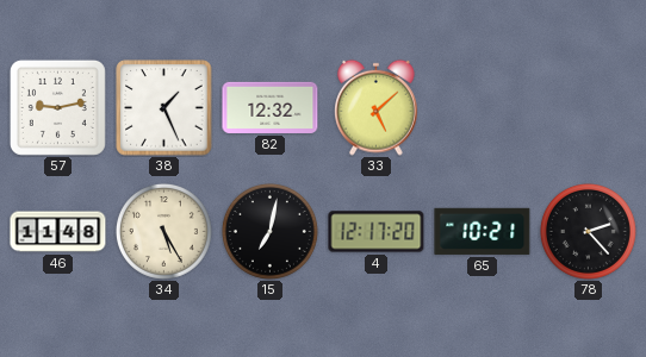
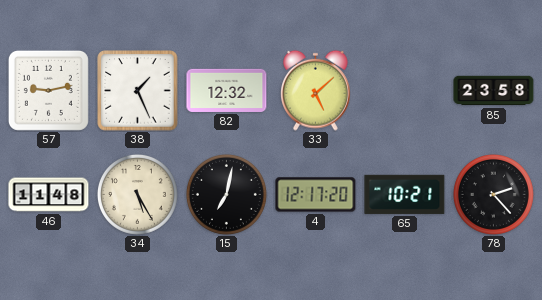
85: none -> 23:58
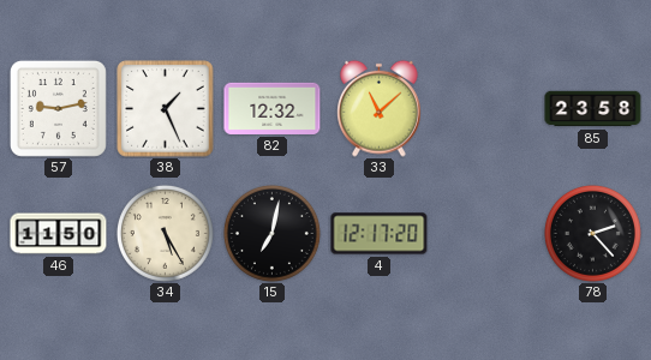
33: 5:08 -> 11:08
46: 11:48 -> 11:50
65: 10:21 -> none
